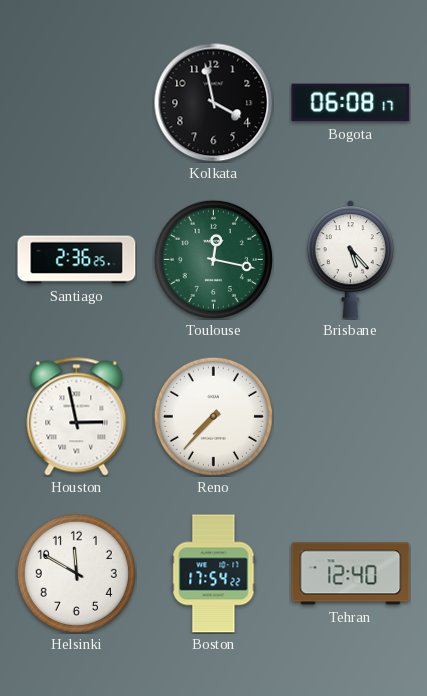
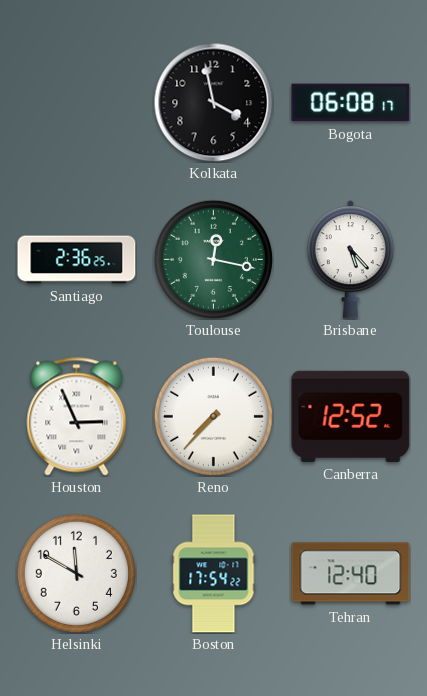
Houston: 2:58 -> 2:56
Canberra: none -> 12:52
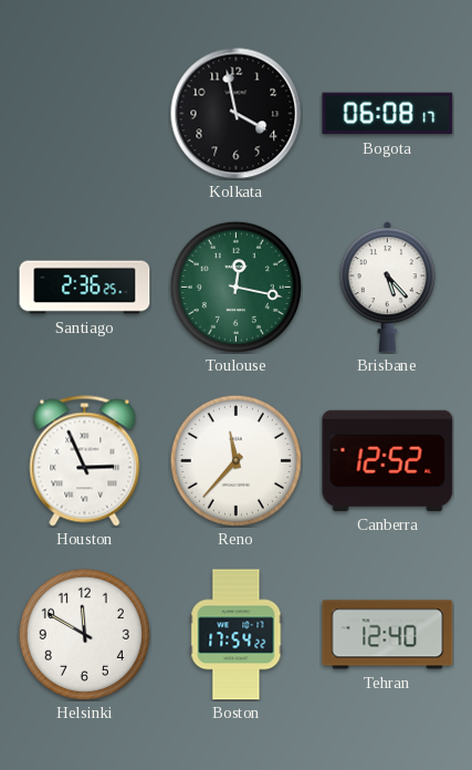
Reno: 7:37 -> 11:37
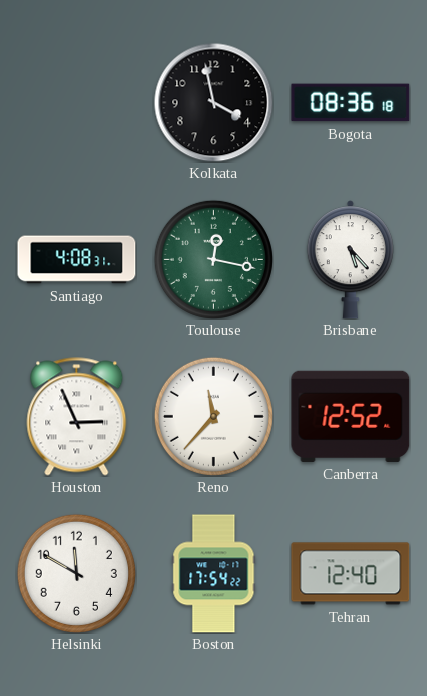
Bogota: 06:08 -> 08:36
Santiago: 2:36 -> 4:08
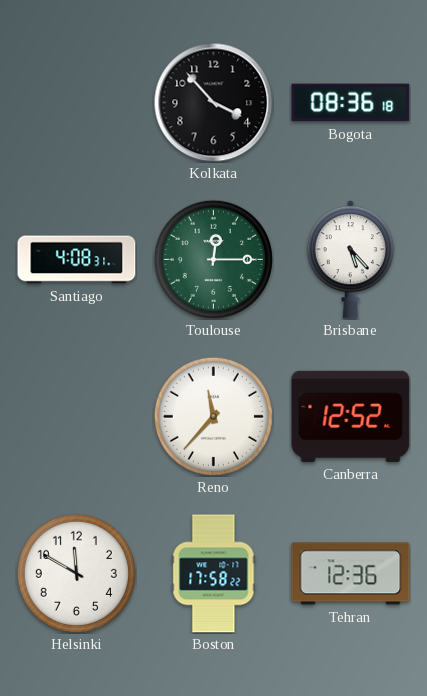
Kolkata: 3:58 -> 3:53
Toulouse: 12:17 -> 12:15
Houston: 2:56 -> none
Boston: 17:54 -> 17:58
Tehran: 12:40 -> 12:36
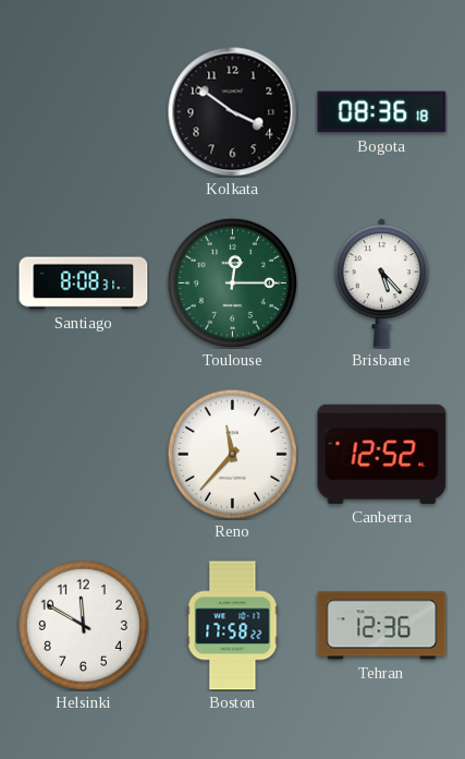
Kolkata: 3:53 -> 3:51
Santiago: 4:08 -> 8:08
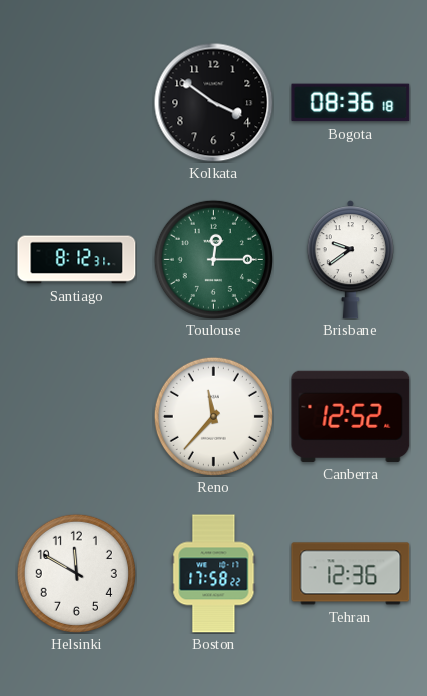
Santiago: 8:08 -> 8:12
Brisbane: 5:23 -> 9:39
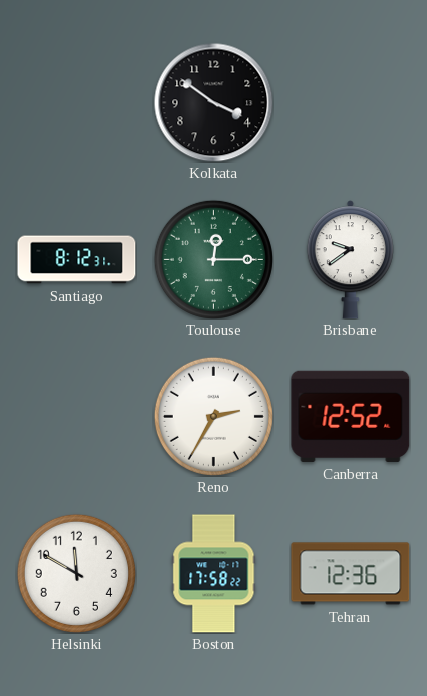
Bogota: 08:36 -> none
Reno: 11:37 -> 2:35
